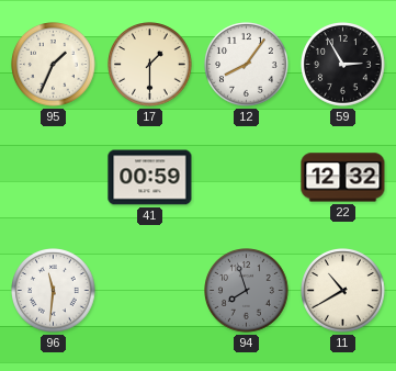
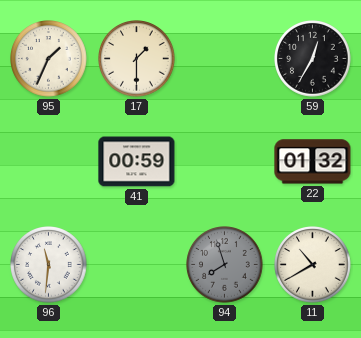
12: 8:06 -> none
59: 2:55 -> 12:35
22: 12:32 -> 01:32
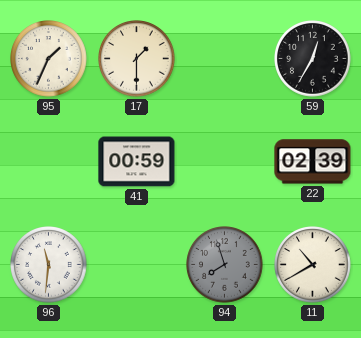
22: 01:32 -> 02:39
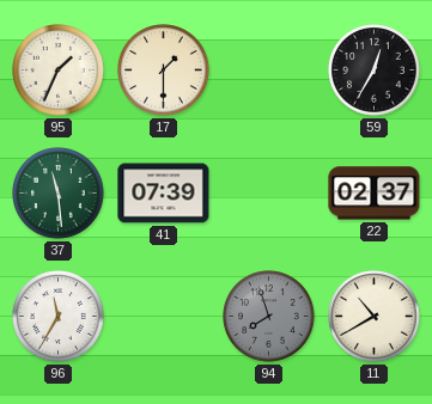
37: none -> 11:29
41: 00:59 -> 07:39
22: 02:39 -> 02:37
96: 11:31 -> 11:35
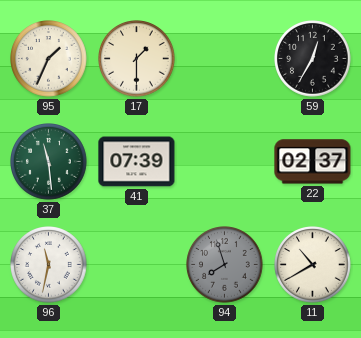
96: 11:35 -> 11:32
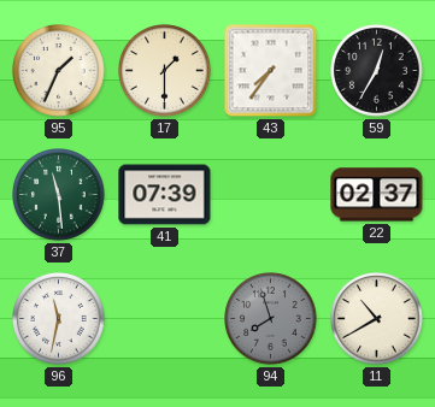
43: none -> 7:36
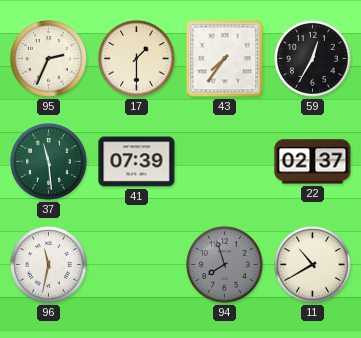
95: 1:34 -> 2:34
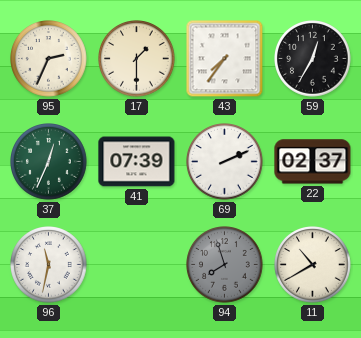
37: 11:29 -> 12:34
69: none -> 2:11
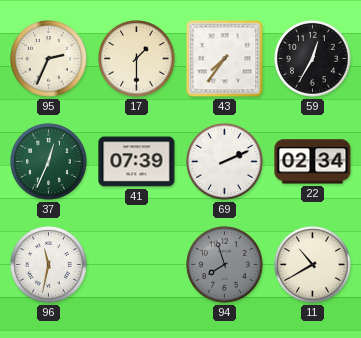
22: 02:37 -> 02:34
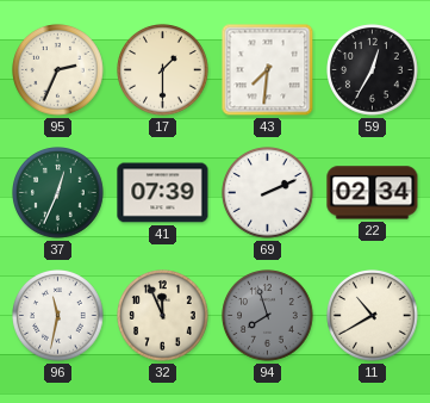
43: 7:36 -> 7:31
32: none -> 11:56
